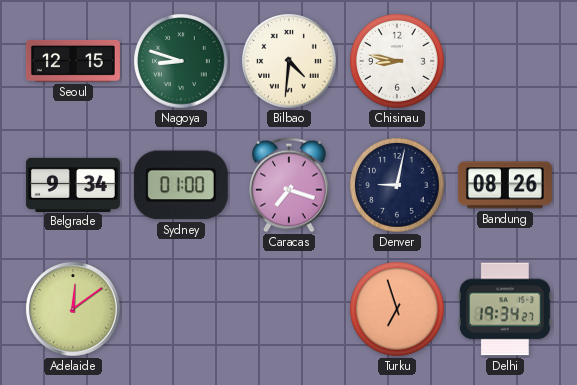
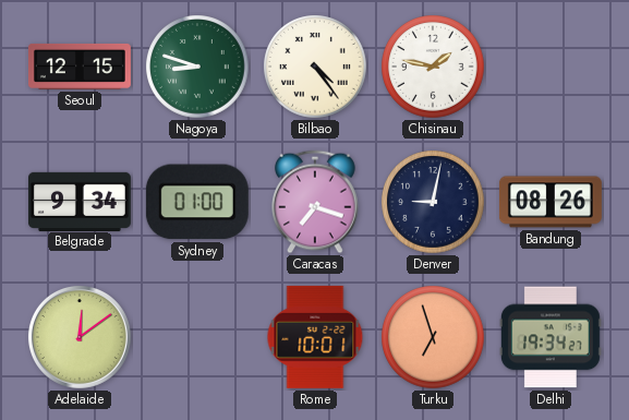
Bilbao: 4:31 -> 4:24
Chisinau: 8:47 -> 1:47
Rome: none -> 10:01
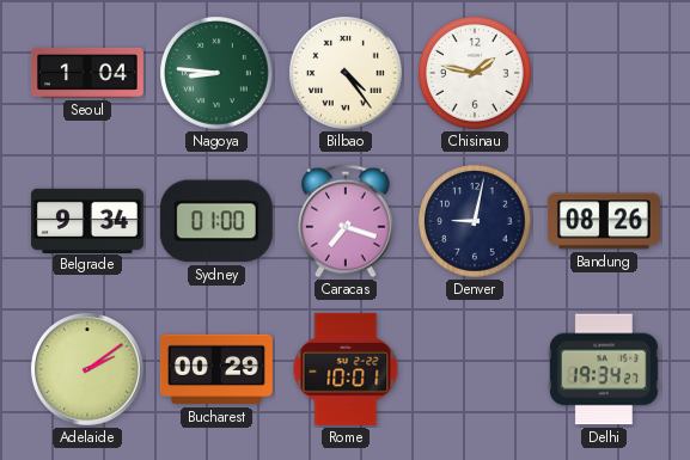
Seoul: 12:15 -> 1:04
Nagoya: 8:48 -> 8:46
Adelaide: 12:09 -> 2:09
Bucharest: none -> 00:29
Turku: 6:57 -> none
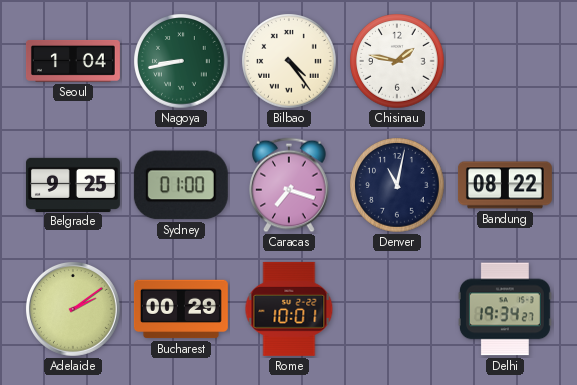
Nagoya: 8:46 -> 8:43
Belgrade: 9:34 -> 9:25
Denver: 9:02 -> 11:02
Bandung: 08:26 -> 08:22
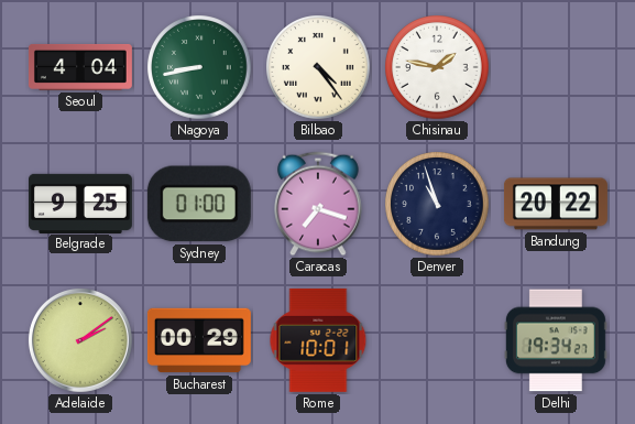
Seoul: 1:04 -> 4:04
Denver: 11:02 -> 10:57
Bandung: 08:22 -> 20:22
